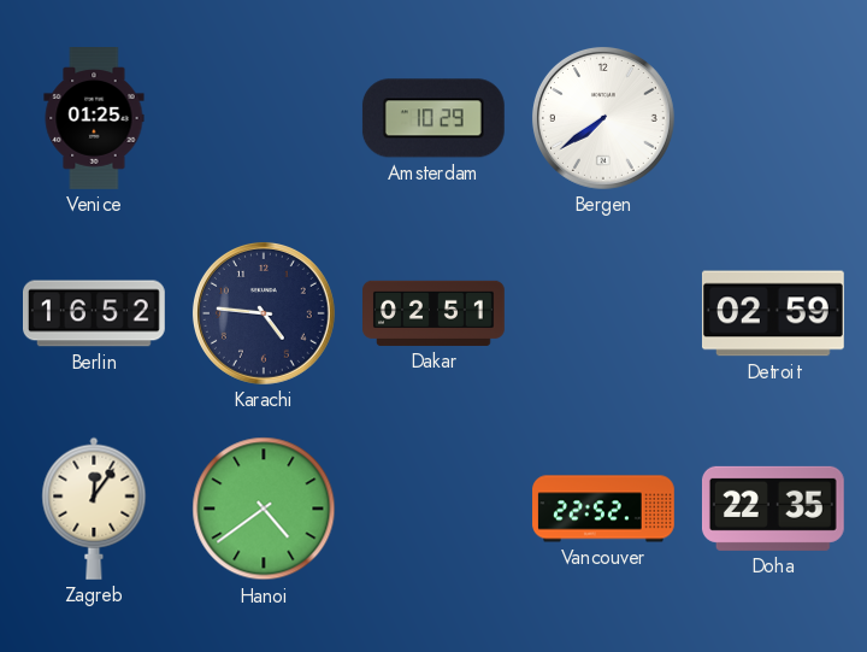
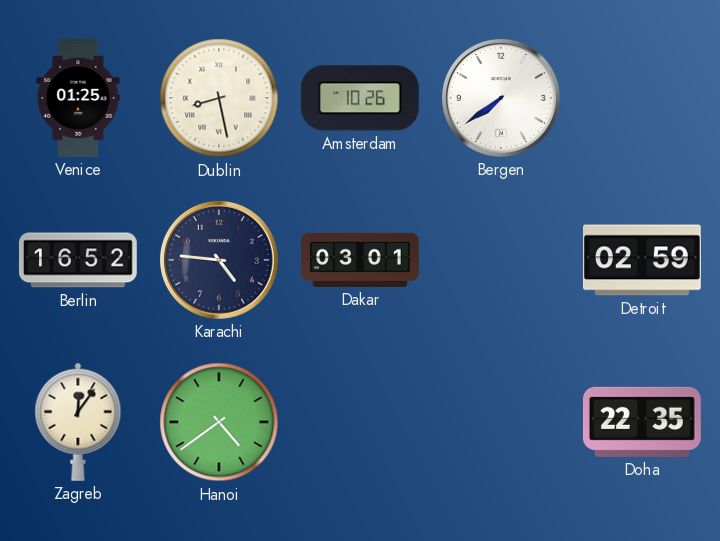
Dublin: none -> 8:28
Amsterdam: 10:29 -> 10:26
Dakar: 02:51 -> 03:01
Vancouver: 22:52 -> none
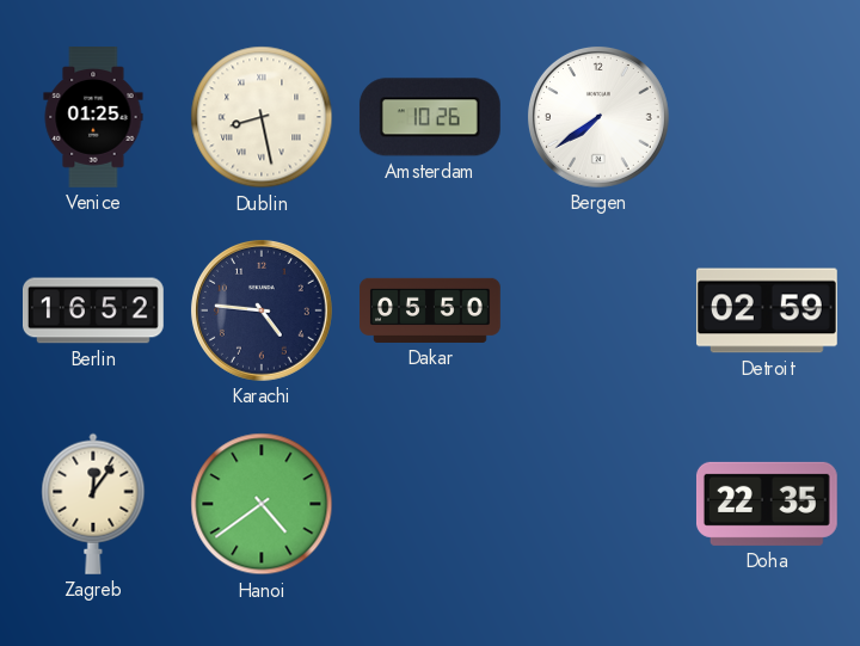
Dakar: 03:01 -> 05:50
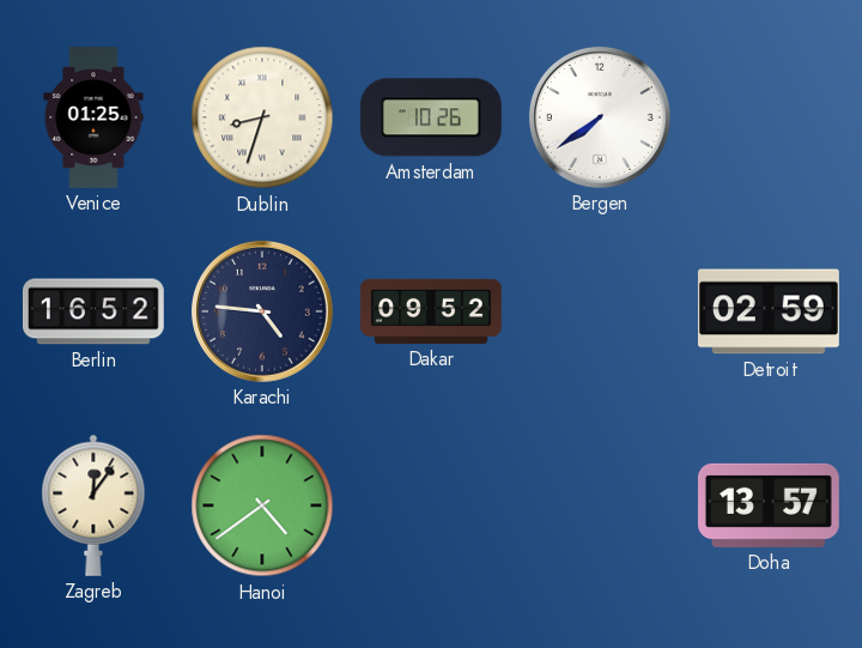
Dublin: 8:28 -> 8:33
Dakar: 05:50 -> 09:52
Doha: 22:35 -> 13:57
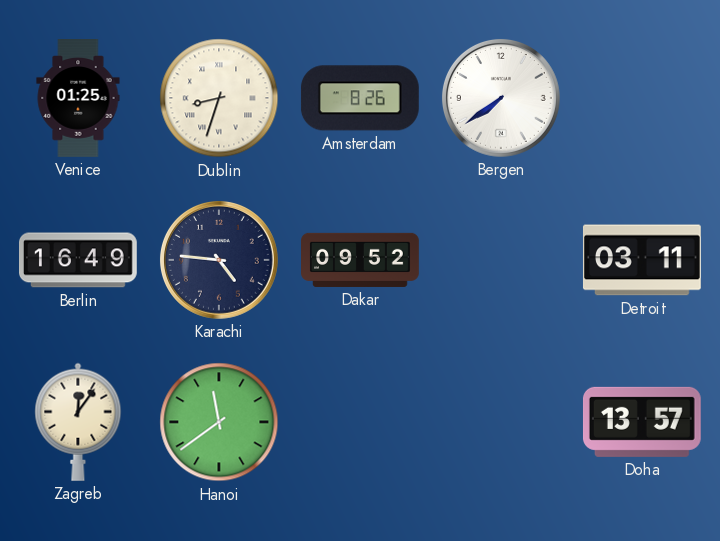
Amsterdam: 10:26 -> 8:26
Berlin: 16:52 -> 16:49
Detroit: 02:59 -> 03:11
Hanoi: 4:39 -> 11:39
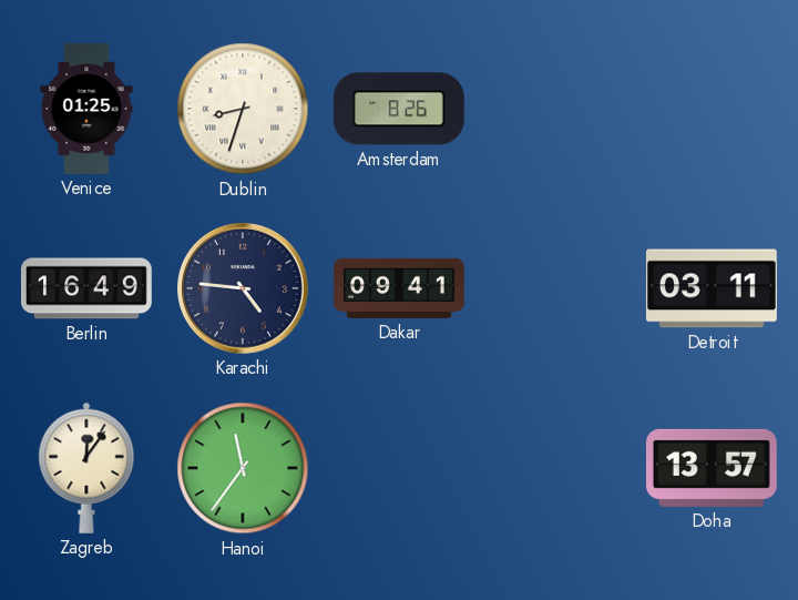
Bergen: 7:39 -> none
Dakar: 09:52 -> 09:41
Hanoi: 11:39 -> 11:36
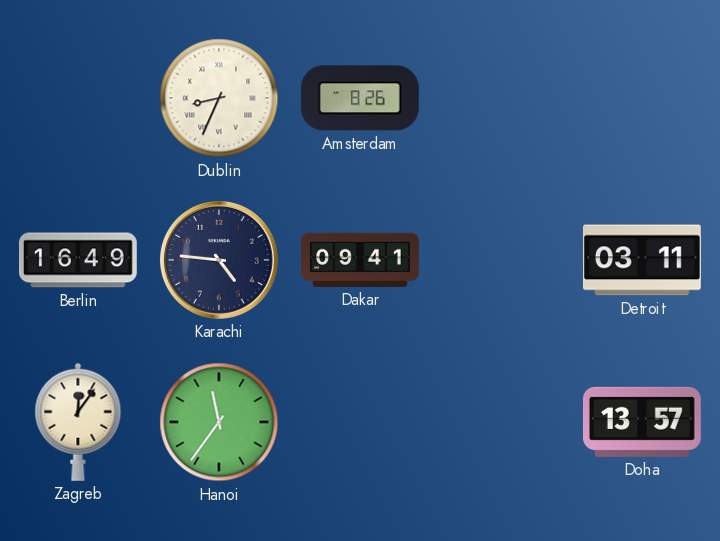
Venice: 01:25 -> none
Dublin: 8:33 -> 8:34
